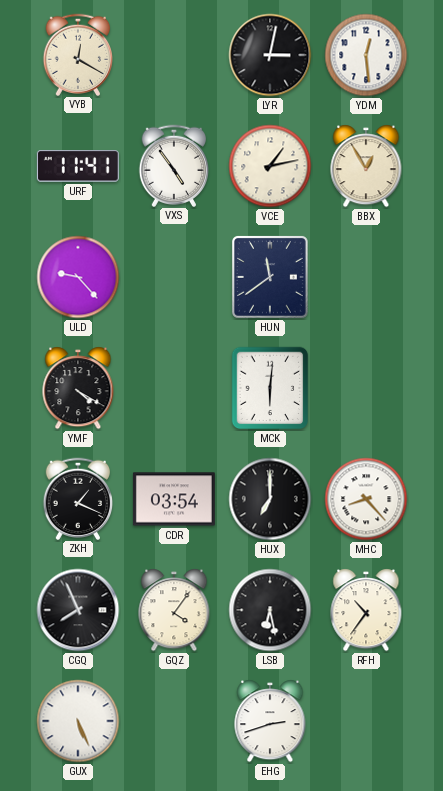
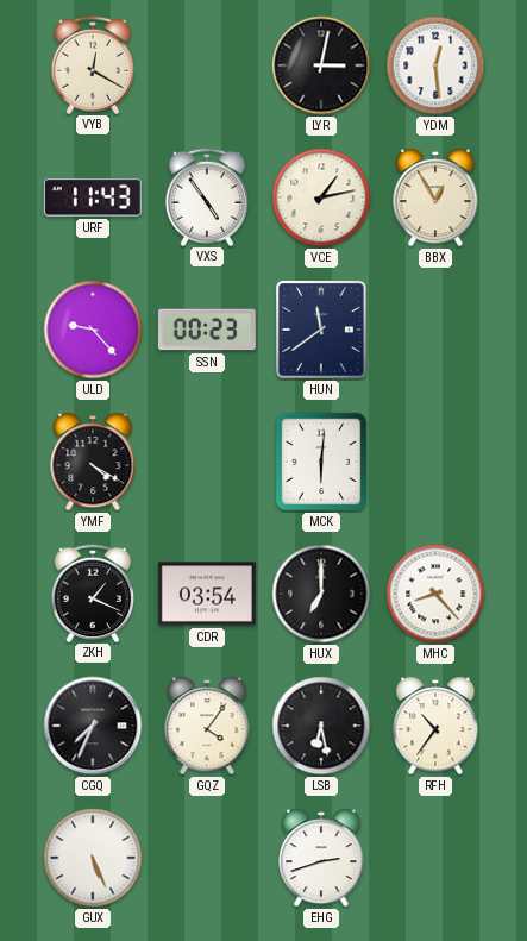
URF: 11:41 -> 11:43
SSN: none -> 00:23
CGQ: 7:56 -> 7:34
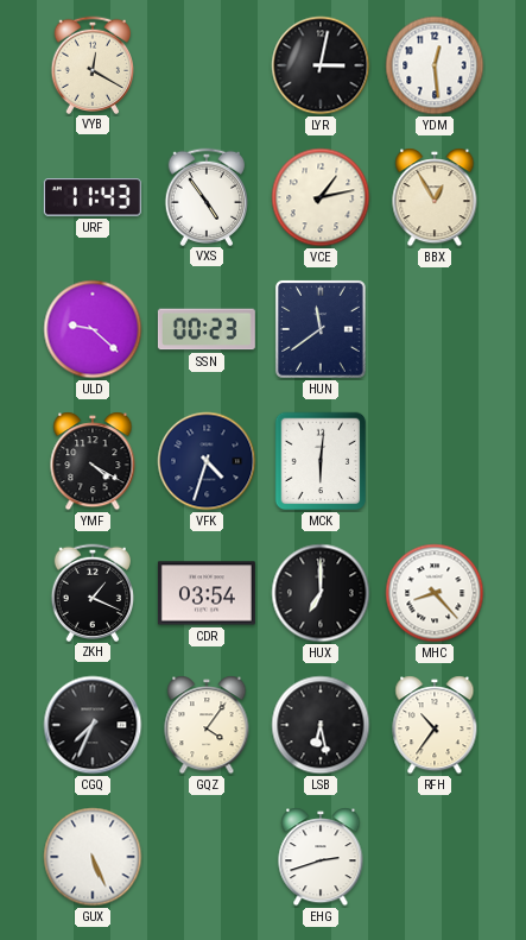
ULD: 9:23 -> 9:22
VFK: none -> 4:33
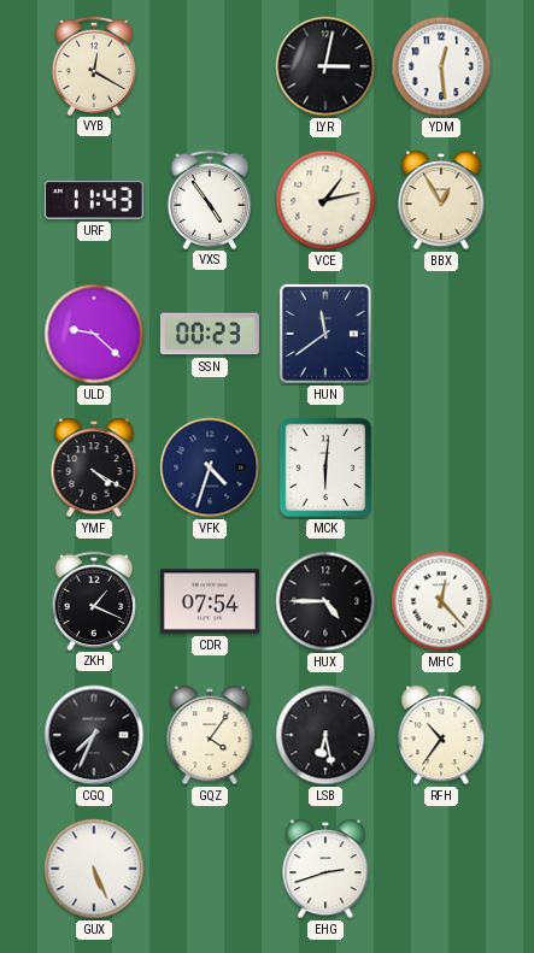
CDR: 03:54 -> 07:54
HUX: 7:00 -> 4:45
MHC: 8:23 -> 12:23
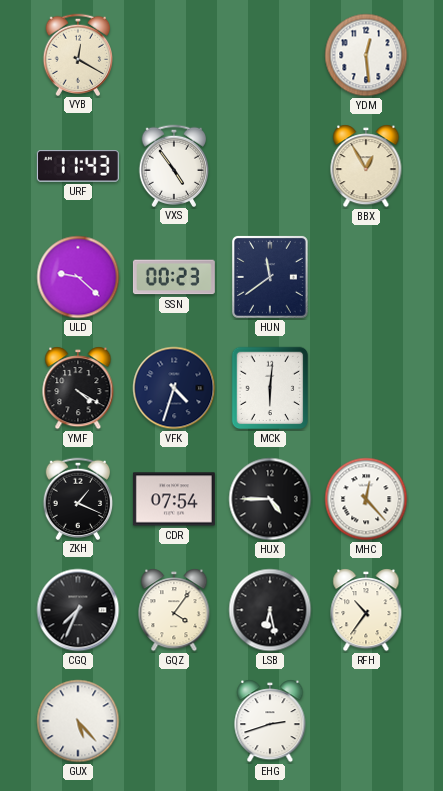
LYR: 3:02 -> none
VCE: 1:13 -> none
GUX: 5:26 -> 5:23
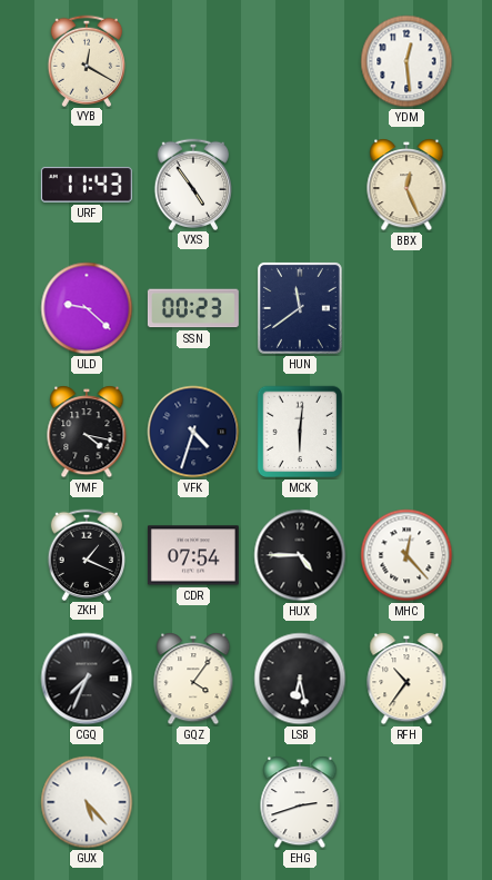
BBX: 12:55 -> 12:26
YMF: 4:20 -> 4:17
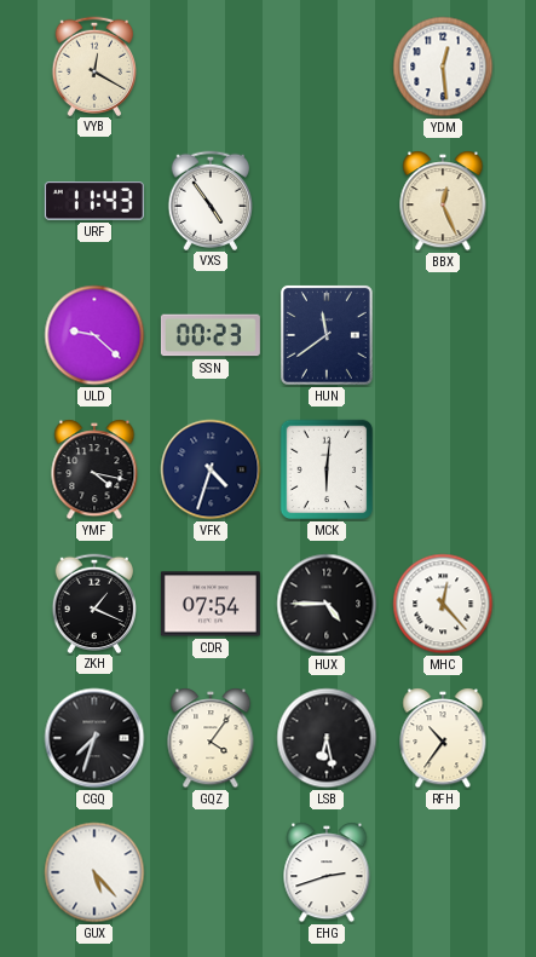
CGQ: 7:34 -> 7:33
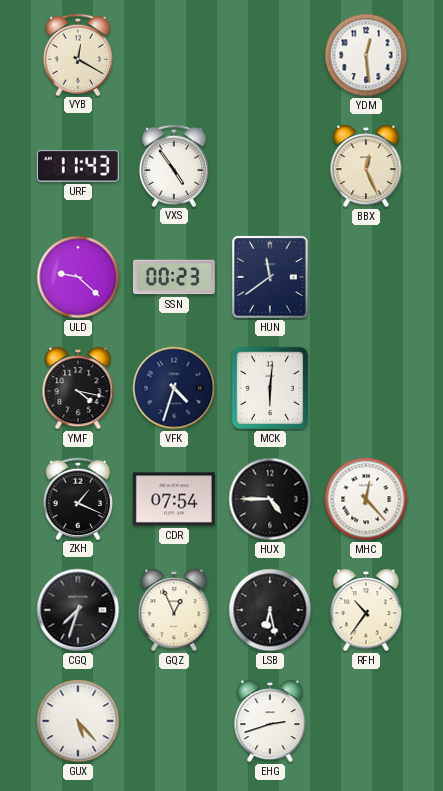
GQZ: 4:06 -> 12:56
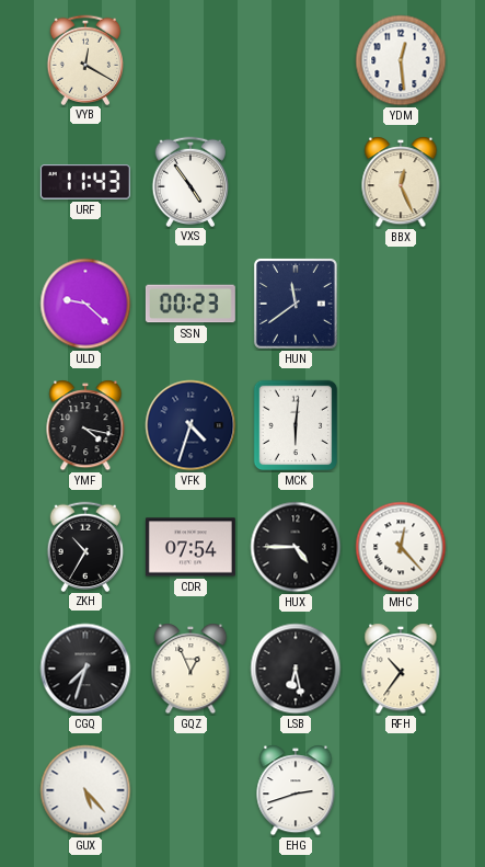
ZKH: 1:19 -> 10:35
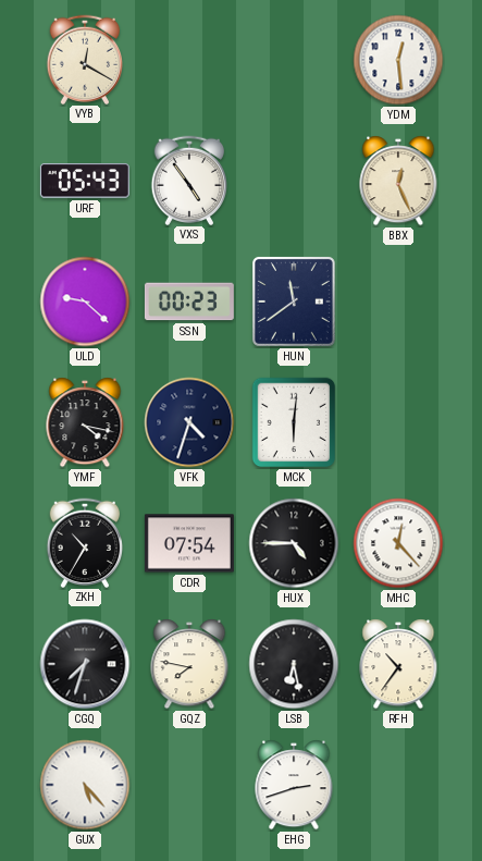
URF: 11:43 -> 05:43
GQZ: 12:56 -> 7:47
